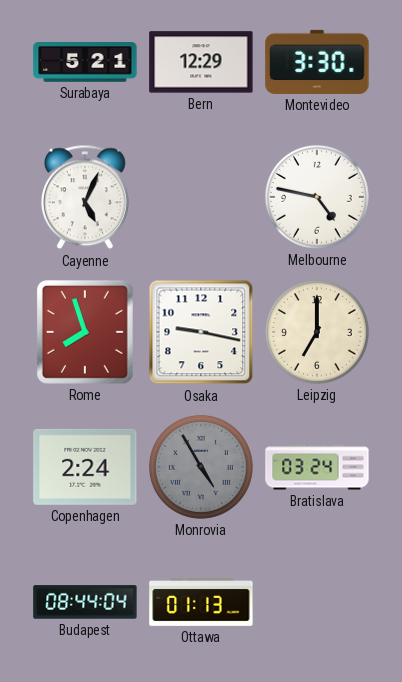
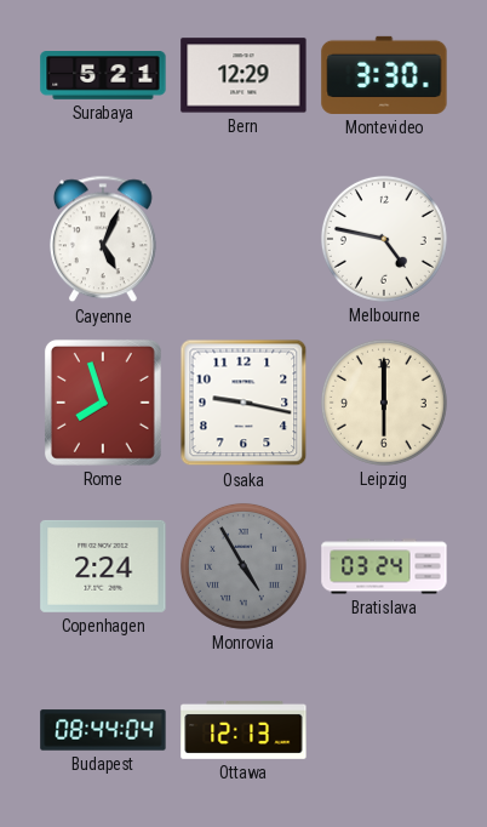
Leipzig: 7:00 -> 6:00
Ottawa: 01:13 -> 12:13
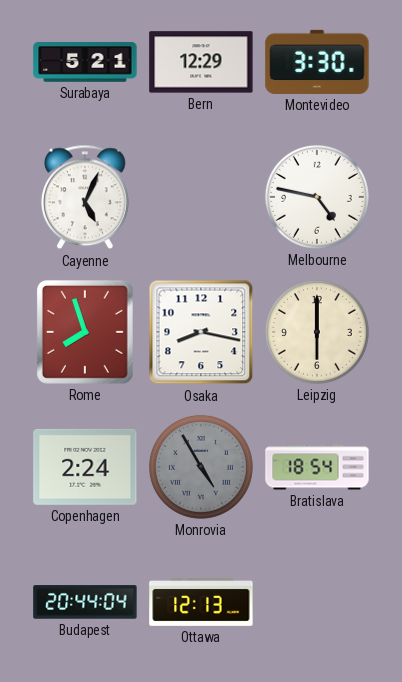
Osaka: 9:17 -> 8:17
Bratislava: 03:24 -> 18:54
Budapest: 08:44 -> 20:44
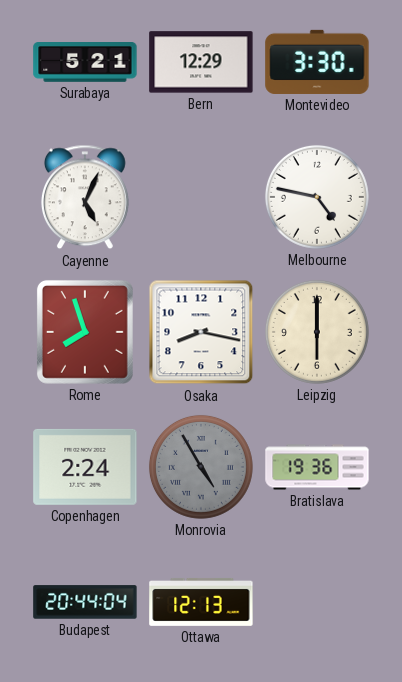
Bratislava: 18:54 -> 19:36
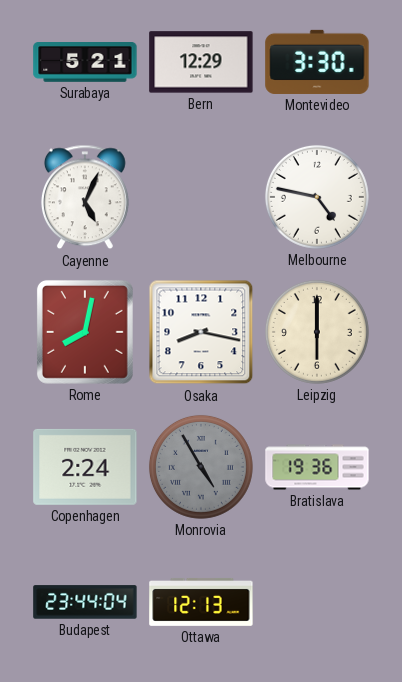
Rome: 7:57 -> 8:02
Budapest: 20:44 -> 23:44
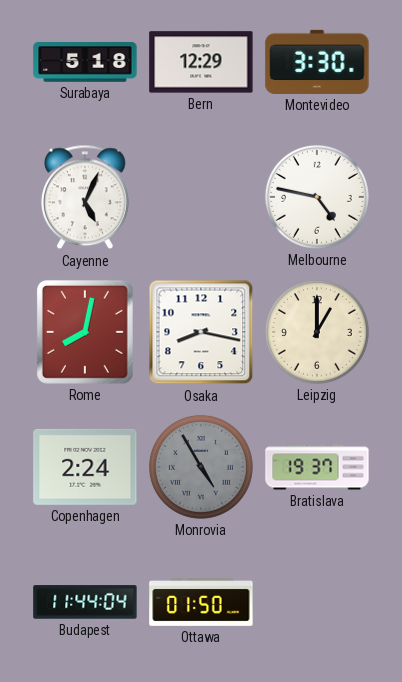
Surabaya: 5:21 -> 5:18
Leipzig: 6:00 -> 1:00
Bratislava: 19:36 -> 19:37
Budapest: 23:44 -> 11:44
Ottawa: 12:13 -> 01:50
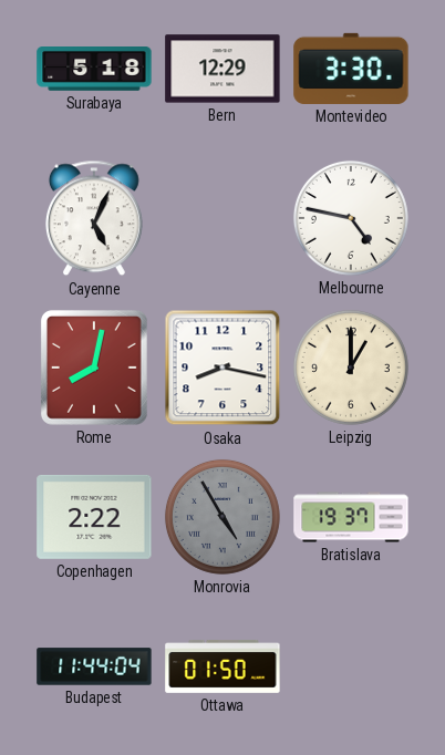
Copenhagen: 2:24 -> 2:22
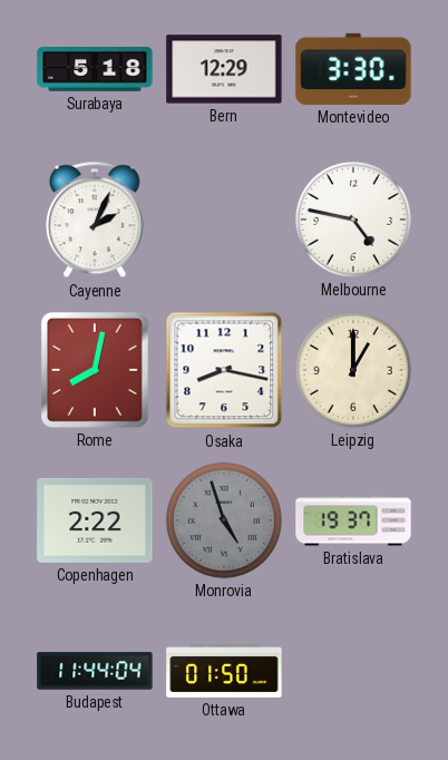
Cayenne: 5:04 -> 2:04
Monrovia: 4:55 -> 4:57
